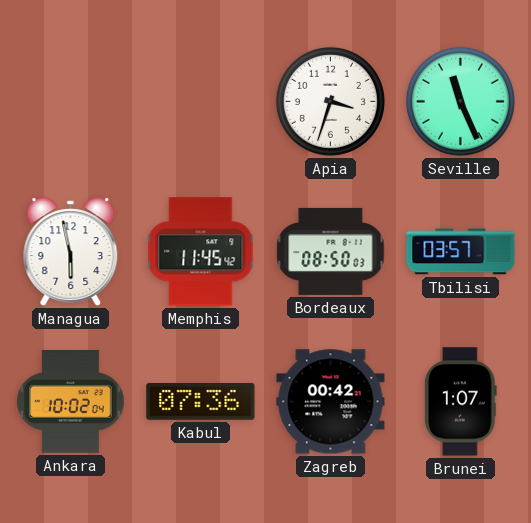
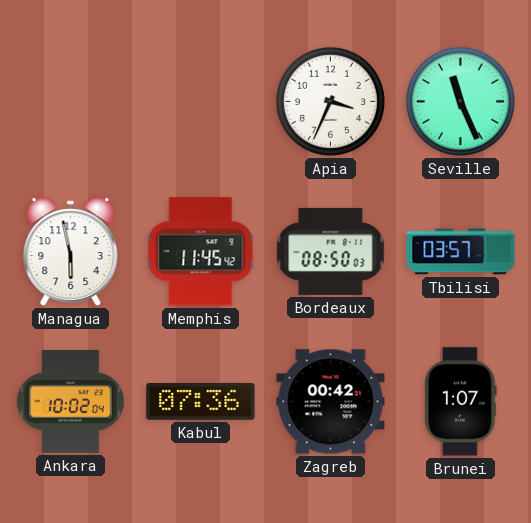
Apia: 3:33 -> 3:34
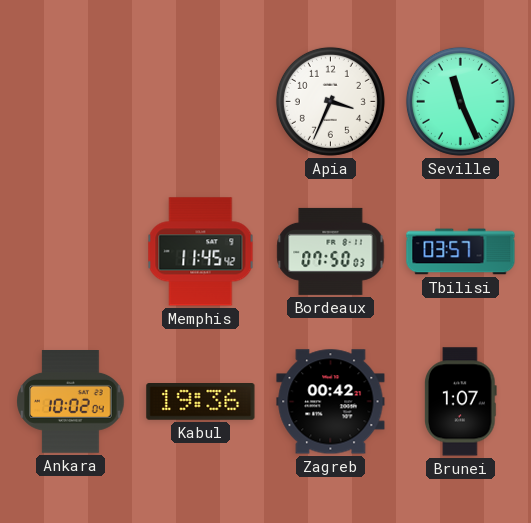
Managua: 5:58 -> none
Bordeaux: 08:50 -> 07:50
Kabul: 07:36 -> 19:36
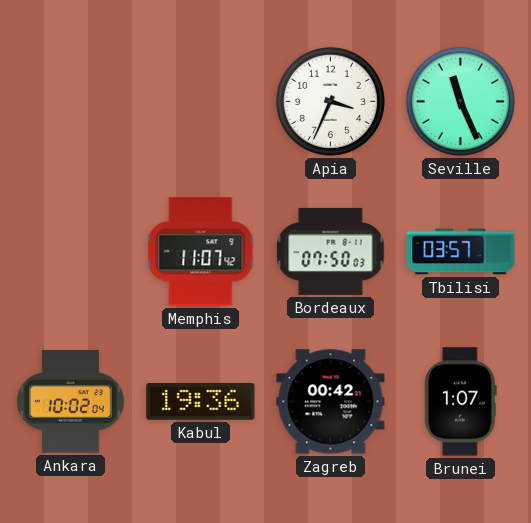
Memphis: 11:45 -> 11:07
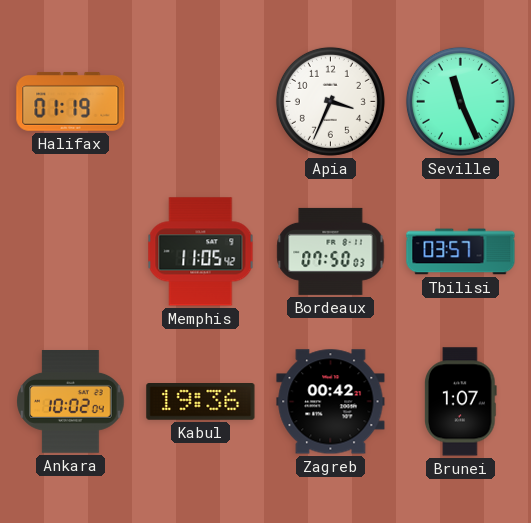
Halifax: none -> 01:19
Memphis: 11:07 -> 11:05
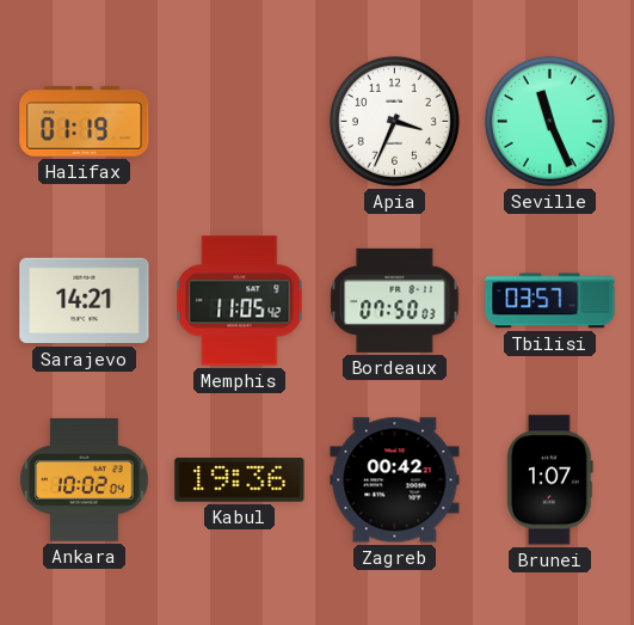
Sarajevo: none -> 14:21
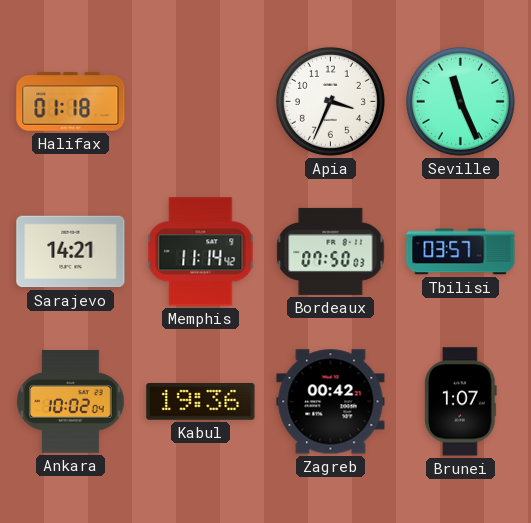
Halifax: 01:19 -> 01:18
Memphis: 11:05 -> 11:14
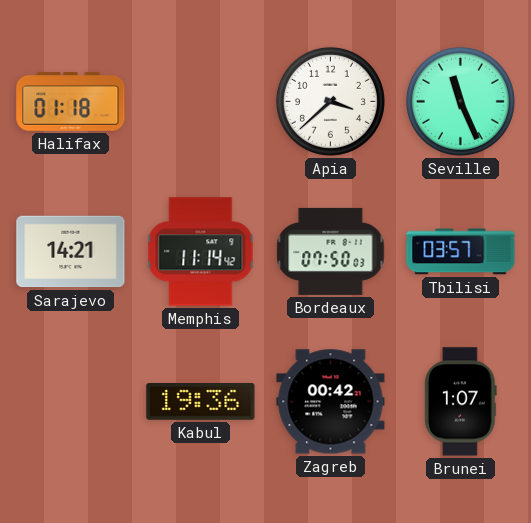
Apia: 3:34 -> 3:38
Ankara: 10:02 -> none
